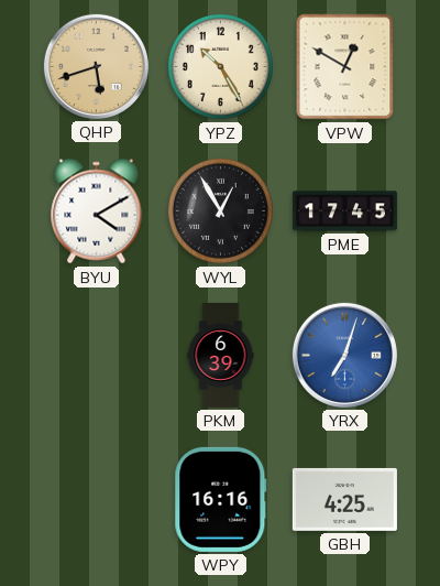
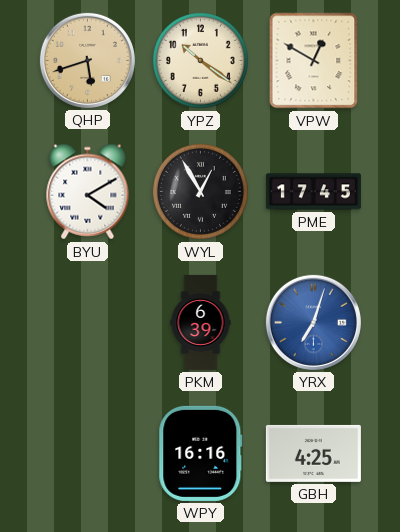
YPZ: 10:25 -> 10:21
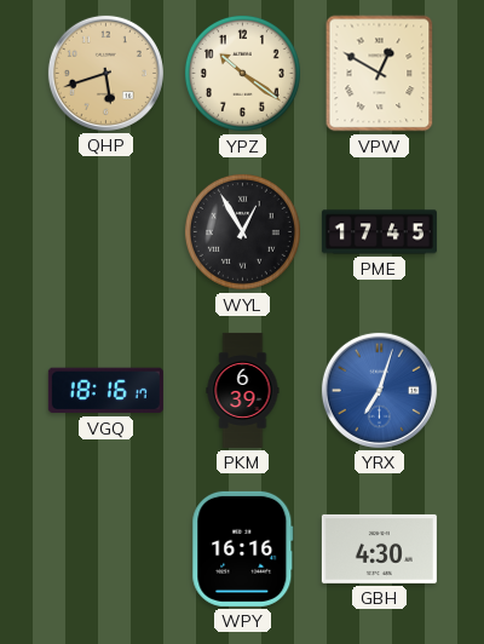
BYU: 4:10 -> none
VGQ: none -> 18:16
GBH: 4:25 -> 4:30
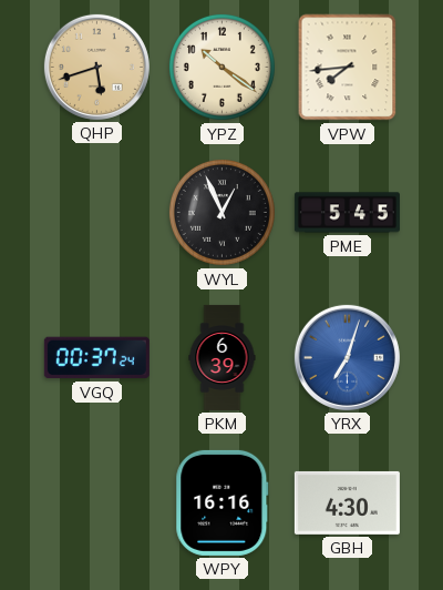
VPW: 12:50 -> 7:44
WYL: 12:55 -> 12:56
PME: 17:45 -> 5:45
VGQ: 18:16 -> 00:37
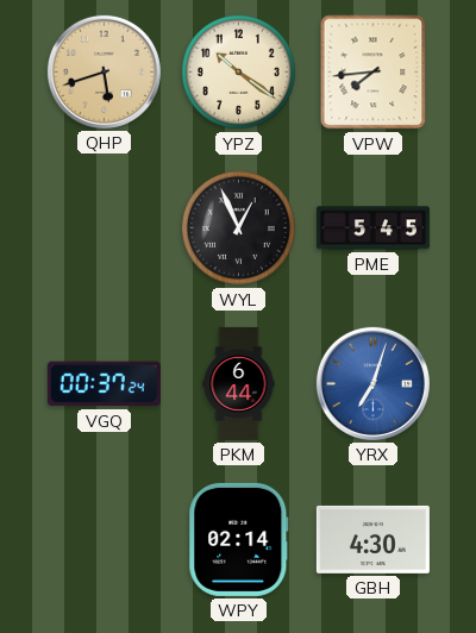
PKM: 6:39 -> 6:44
WPY: 16:16 -> 02:14
